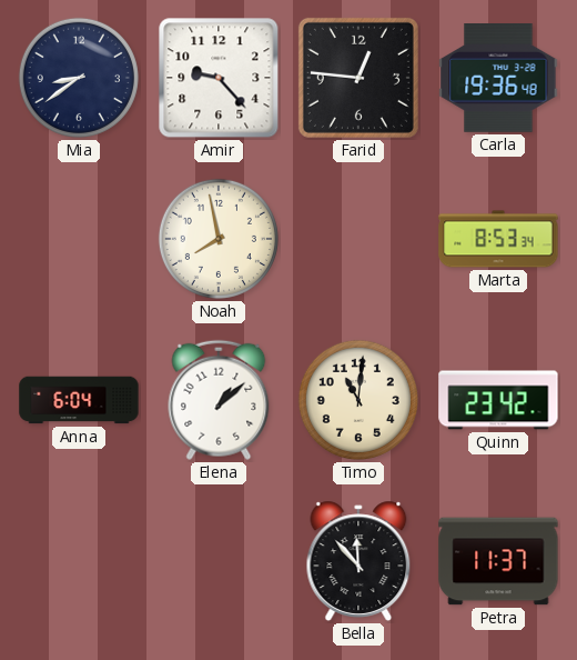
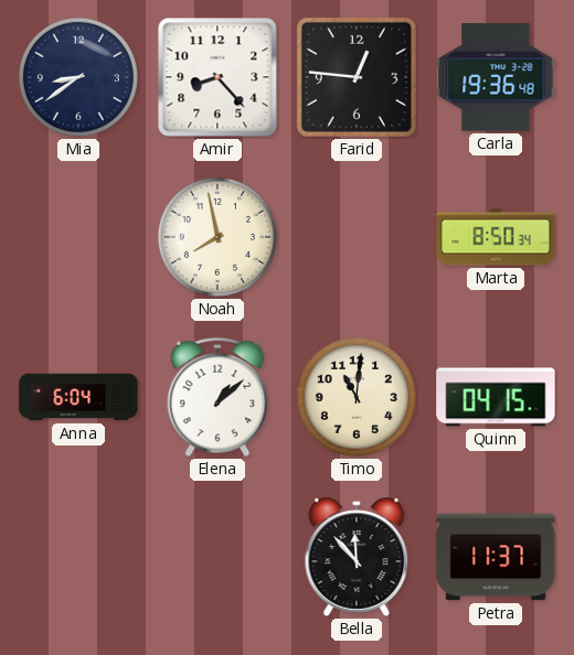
Amir: 9:23 -> 8:23
Marta: 8:53 -> 8:50
Quinn: 23:42 -> 04:15
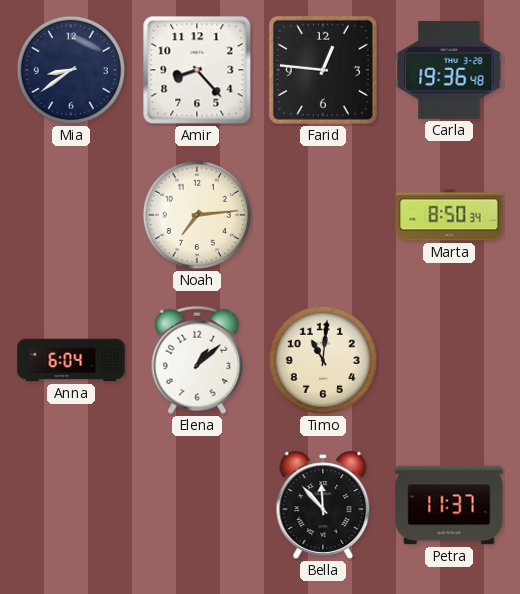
Noah: 7:58 -> 7:14
Quinn: 04:15 -> none
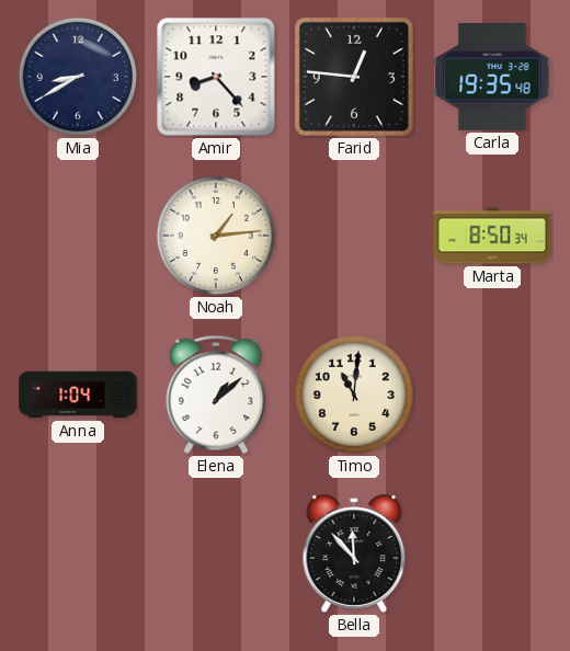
Mia: 8:39 -> 8:40
Carla: 19:36 -> 19:35
Noah: 7:14 -> 1:14
Anna: 6:04 -> 1:04
Petra: 11:37 -> none
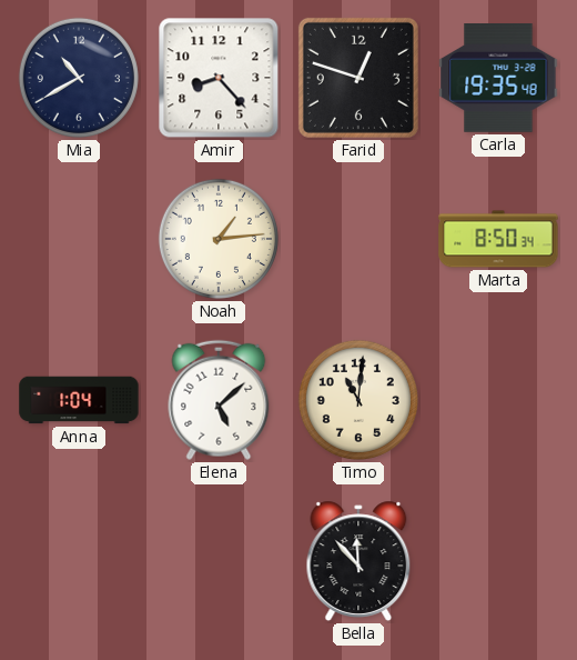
Mia: 8:40 -> 10:40
Farid: 12:46 -> 12:48
Elena: 1:08 -> 5:08
